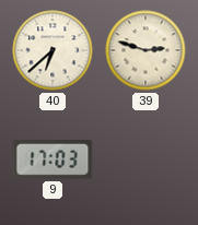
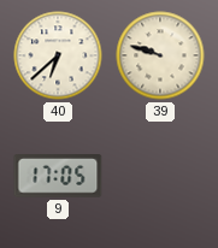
39: 2:48 -> 9:48
9: 17:03 -> 17:05
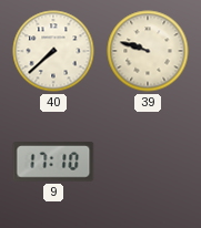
40: 6:38 -> 7:38
9: 17:05 -> 17:10
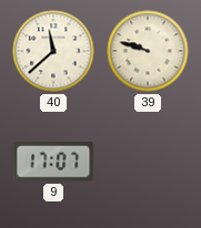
40: 7:38 -> 11:38
9: 17:10 -> 17:07
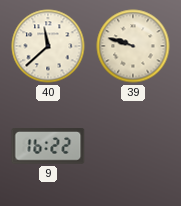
9: 17:07 -> 16:22
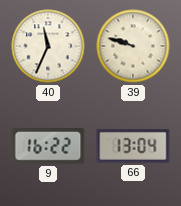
40: 11:38 -> 11:34
66: none -> 13:04
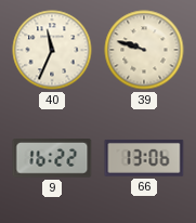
66: 13:04 -> 13:06
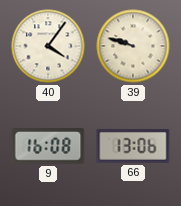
40: 11:34 -> 4:06
9: 16:22 -> 16:08
